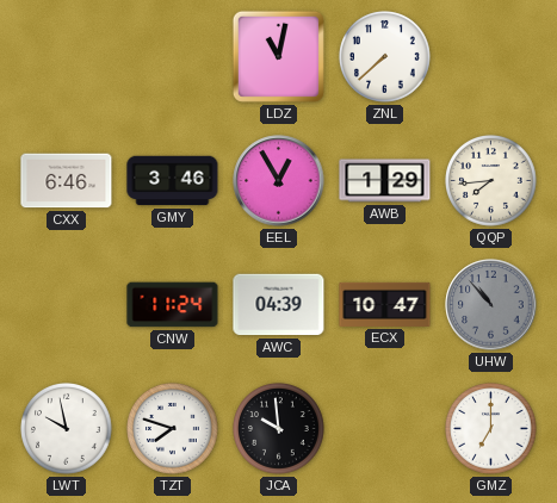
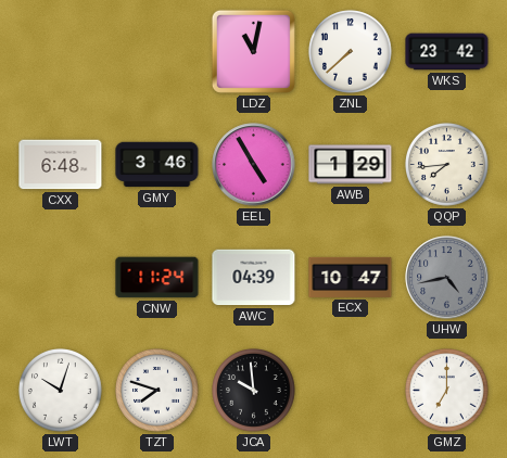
WKS: none -> 23:42
CXX: 6:46 -> 6:48
EEL: 12:55 -> 4:55
UHW: 10:53 -> 4:43
LWT: 9:58 -> 10:03
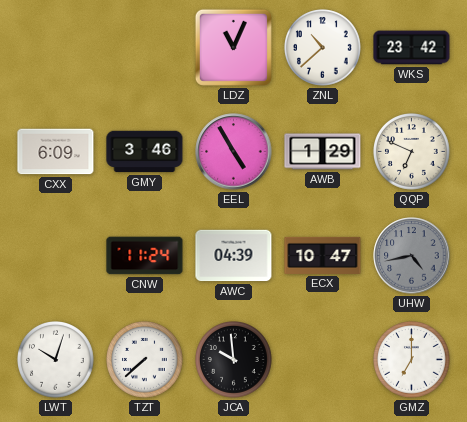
LDZ: 11:02 -> 11:04
ZNL: 7:38 -> 10:38
CXX: 6:48 -> 6:09
QQP: 7:44 -> 6:49
TZT: 7:48 -> 7:38
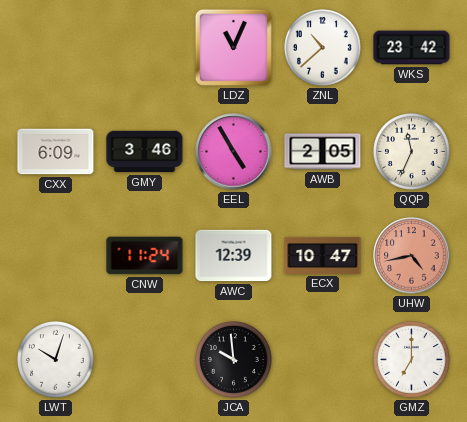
AWB: 1:29 -> 2:05
QQP: 6:49 -> 11:34
AWC: 04:39 -> 12:39
UHW dial: grey -> salmon
TZT: 7:38 -> none
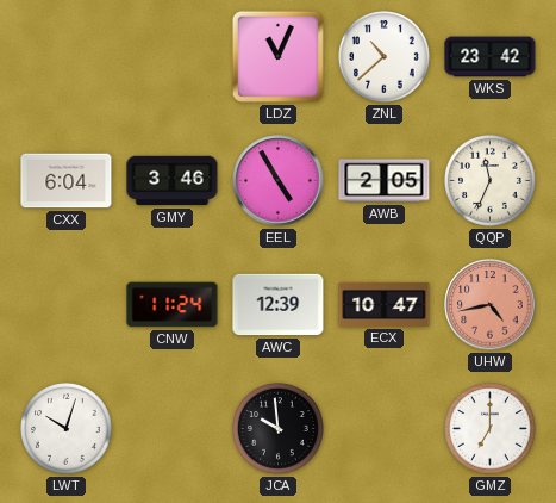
CXX: 6:09 -> 6:04
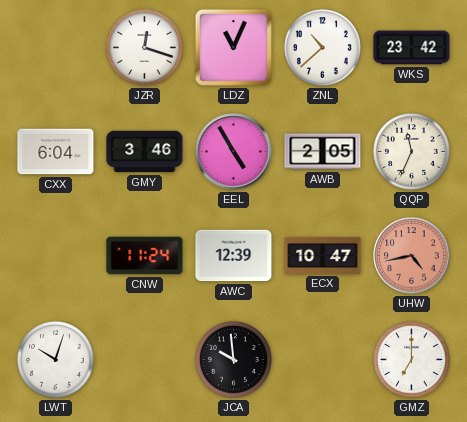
JZR: none -> 12:18
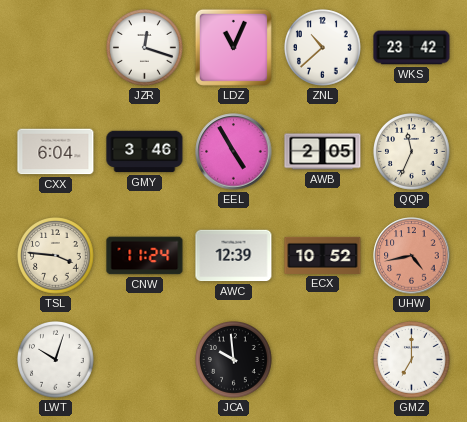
TSL: none -> 3:46
ECX: 10:47 -> 10:52
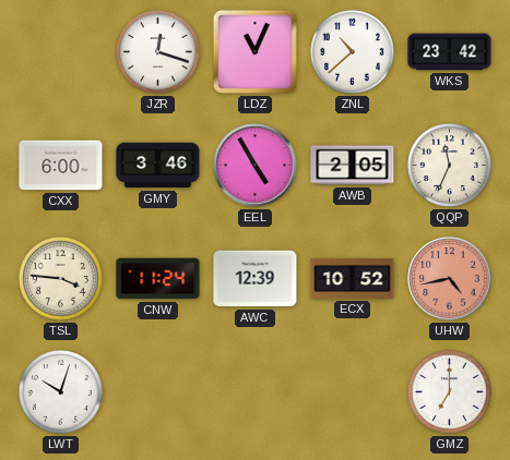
CXX: 6:04 -> 6:00
JCA: 9:59 -> none
